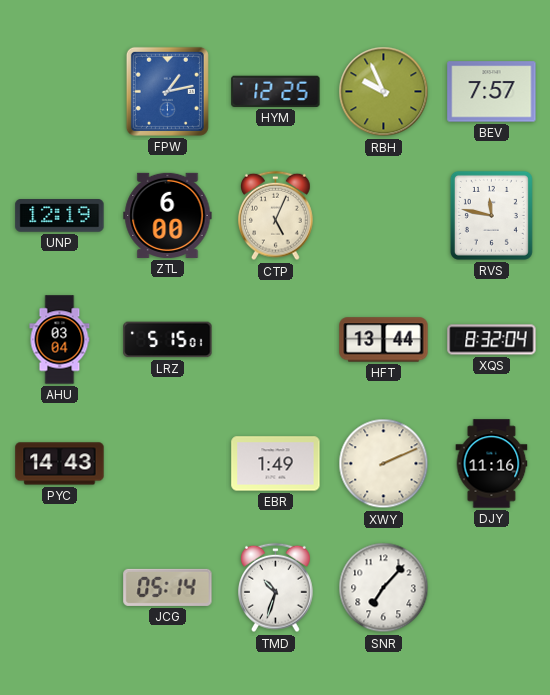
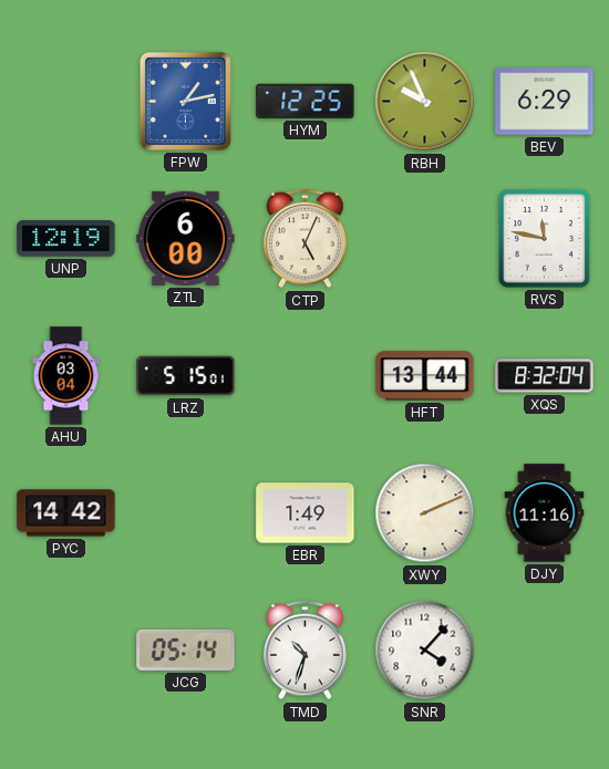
BEV: 7:57 -> 6:29
PYC: 14:43 -> 14:42
SNR: 7:07 -> 4:07
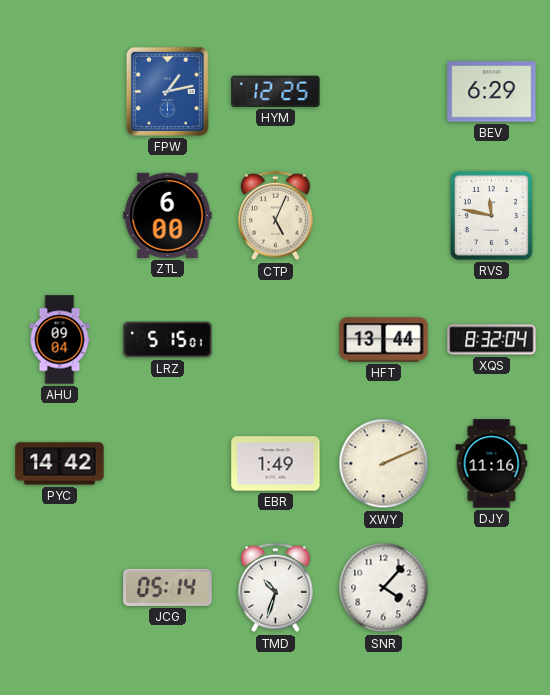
RBH: 9:56 -> none
UNP: 12:19 -> none
AHU: 03:04 -> 09:04
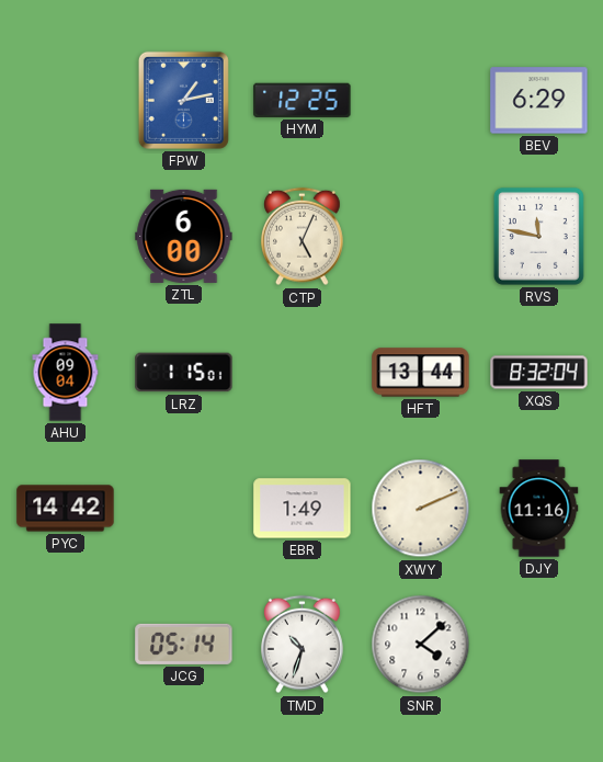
LRZ: 5:15 -> 1:15
SNR: 4:07 -> 4:08
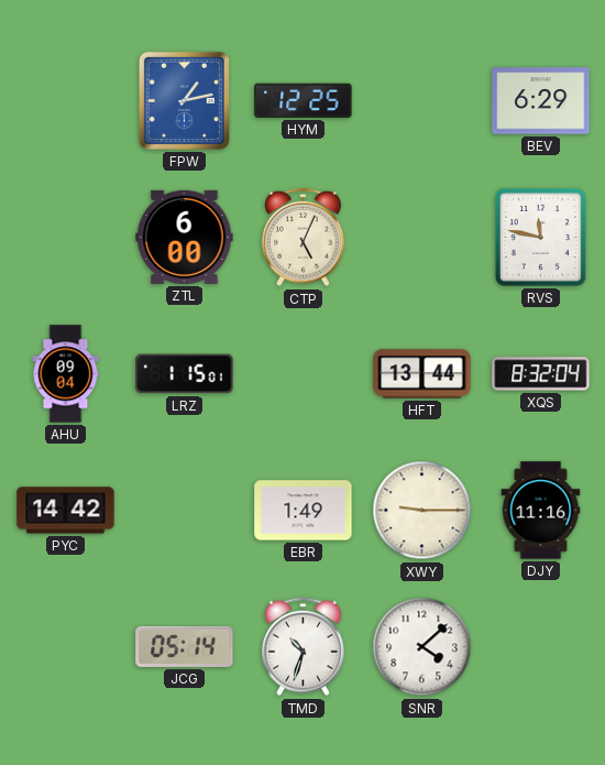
XWY: 2:11 -> 9:15
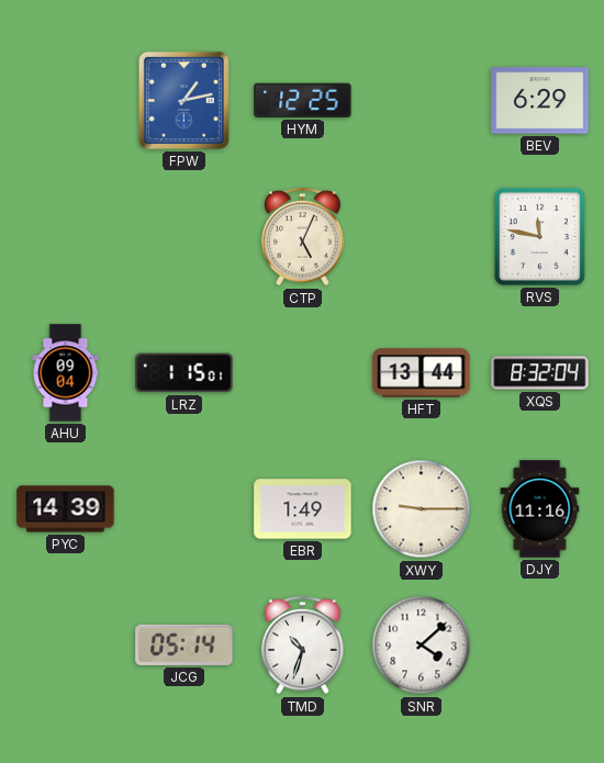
ZTL: 6:00 -> none
PYC: 14:42 -> 14:39
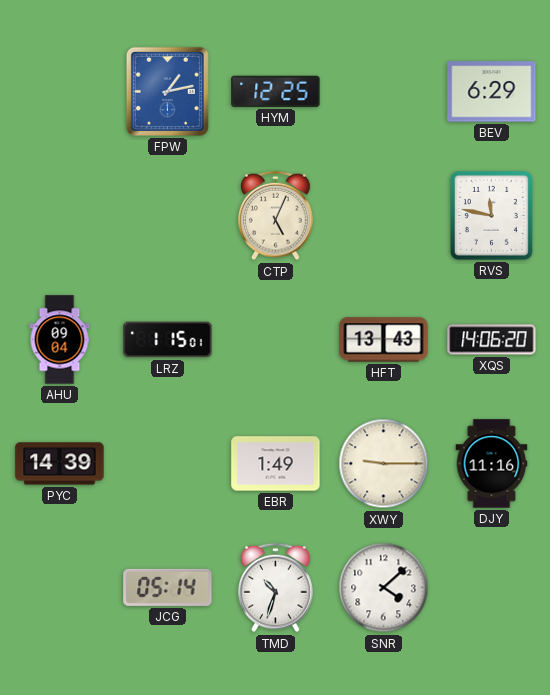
HFT: 13:44 -> 13:43
XQS: 8:32 -> 14:06
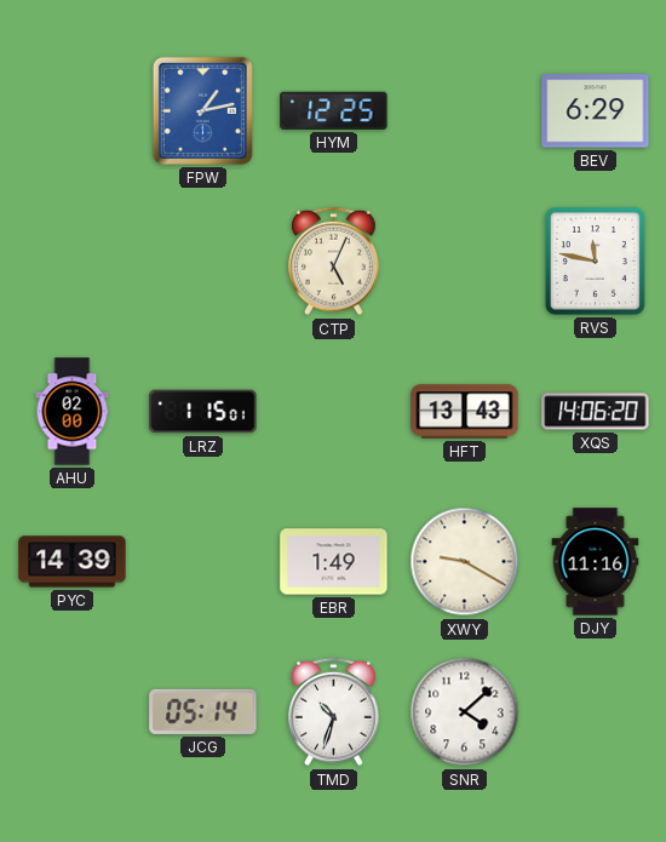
AHU: 09:04 -> 02:00
XWY: 9:15 -> 9:20
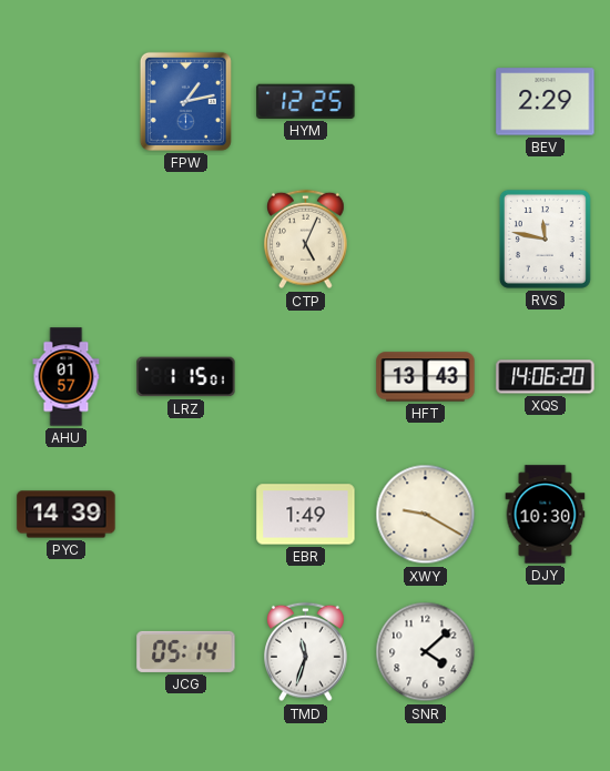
BEV: 6:29 -> 2:29
AHU: 02:00 -> 01:57
DJY: 11:16 -> 10:30
TMD: 10:33 -> 11:33
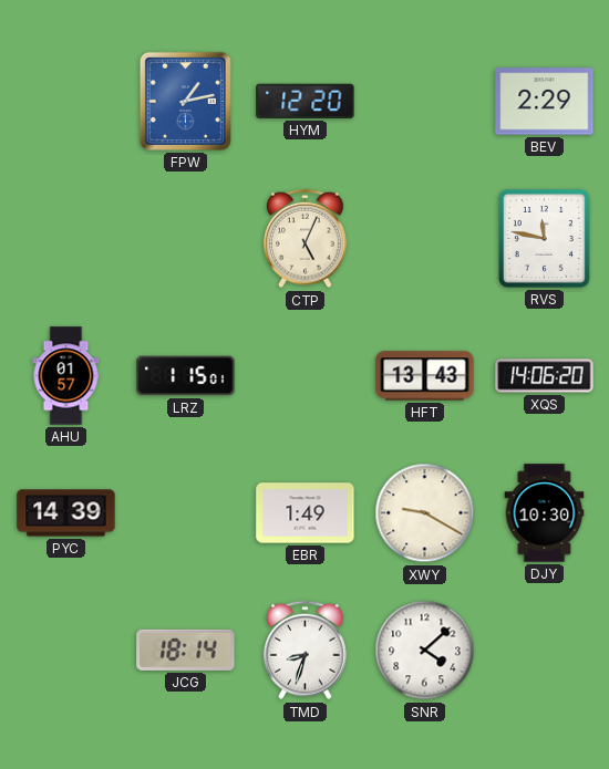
HYM: 12:25 -> 12:20
JCG: 05:14 -> 18:14
TMD: 11:33 -> 8:33
